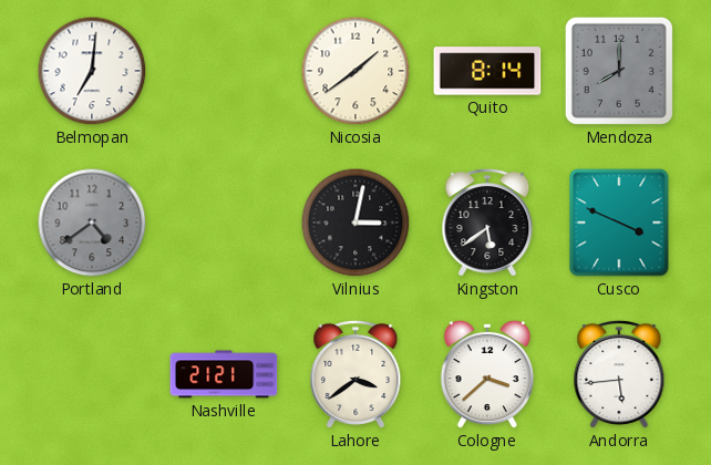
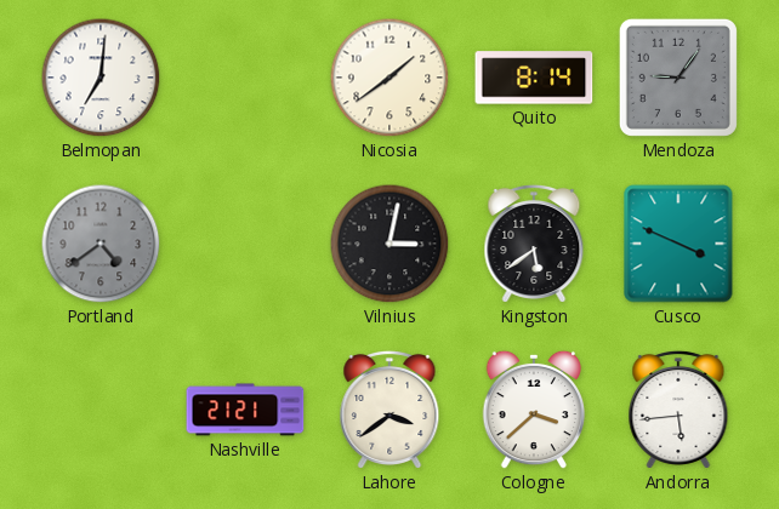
Mendoza: 8:00 -> 9:06
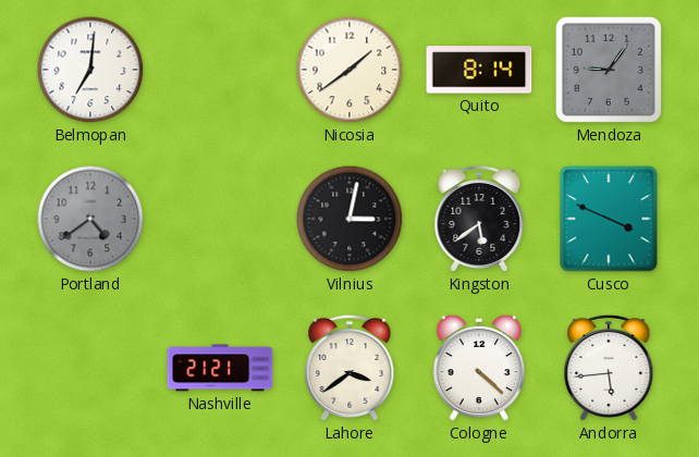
Cologne: 3:38 -> 4:22
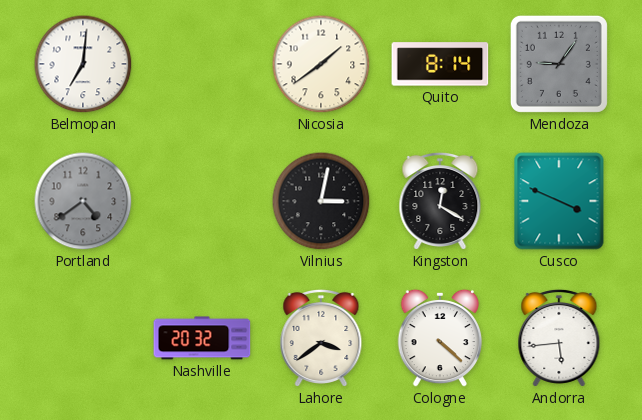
Kingston: 5:39 -> 12:20
Nashville: 21:21 -> 20:32
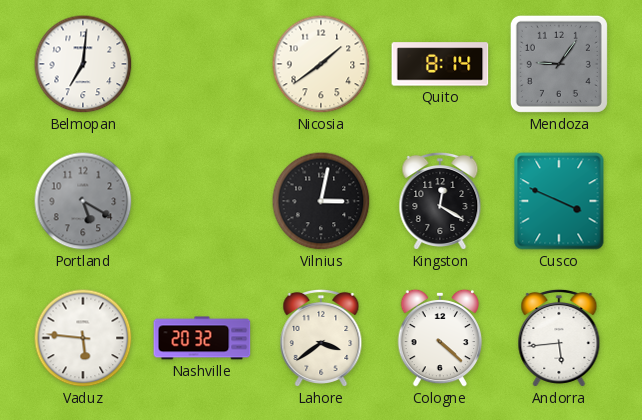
Portland: 4:39 -> 5:20
Vaduz: none -> 5:46
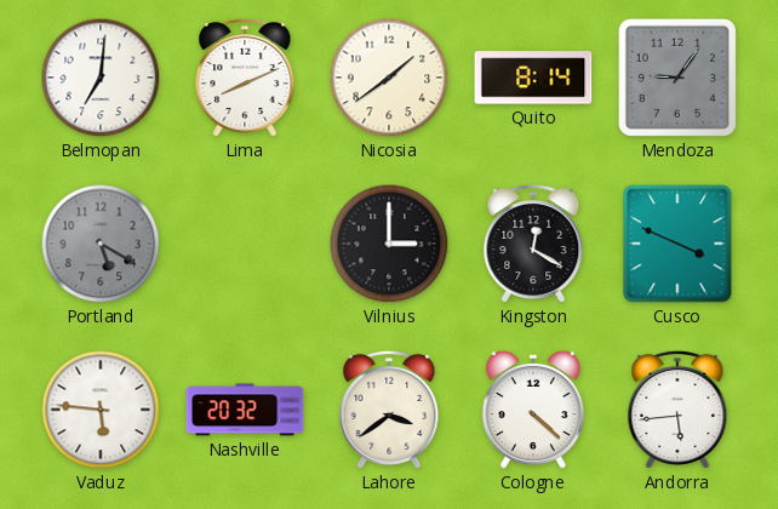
Lima: none -> 8:11
Vilnius: 3:02 -> 3:00
